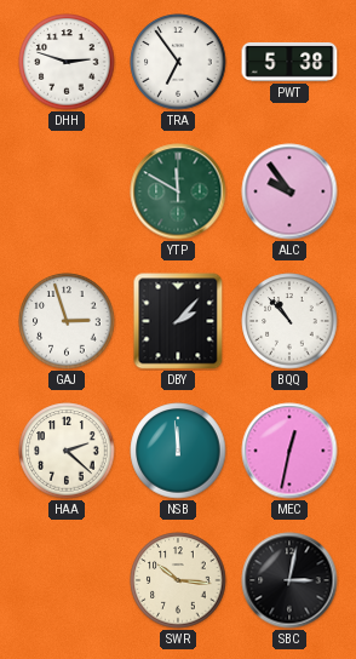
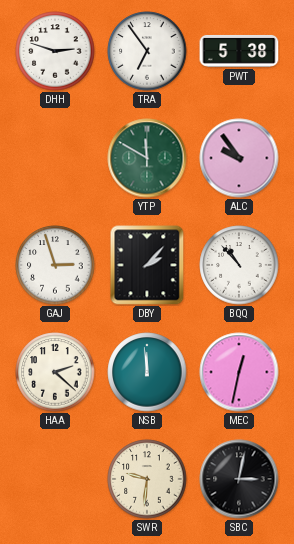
SWR: 10:16 -> 9:31
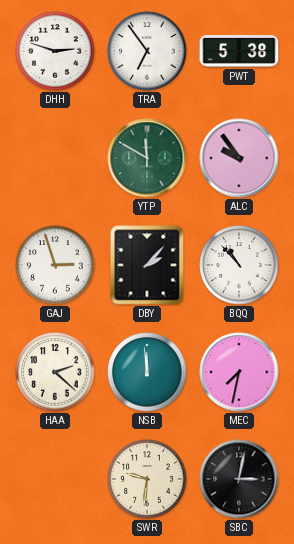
MEC: 12:32 -> 7:32
